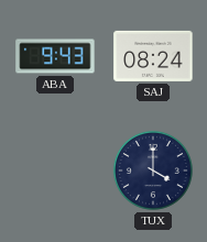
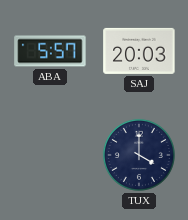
ABA: 9:43 -> 5:57
SAJ: 08:24 -> 20:03
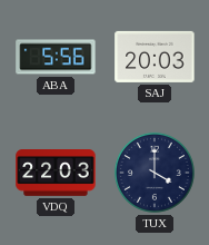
ABA: 5:57 -> 5:56
VDQ: none -> 22:03
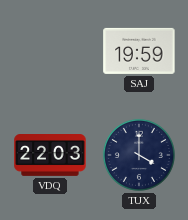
ABA: 5:56 -> none
SAJ: 20:03 -> 19:59
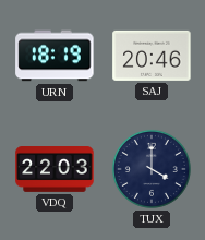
URN: none -> 18:19
SAJ: 19:59 -> 20:46
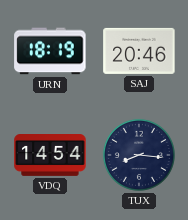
VDQ: 22:03 -> 14:54
TUX: 4:00 -> 8:16
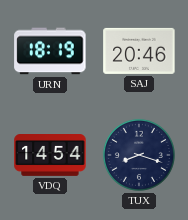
TUX: 8:16 -> 8:18
